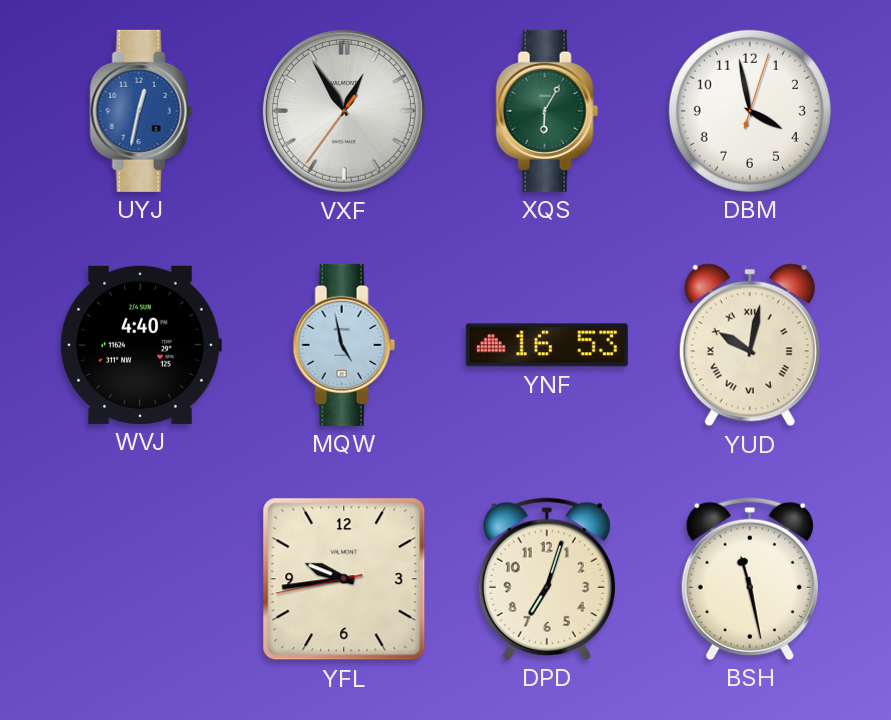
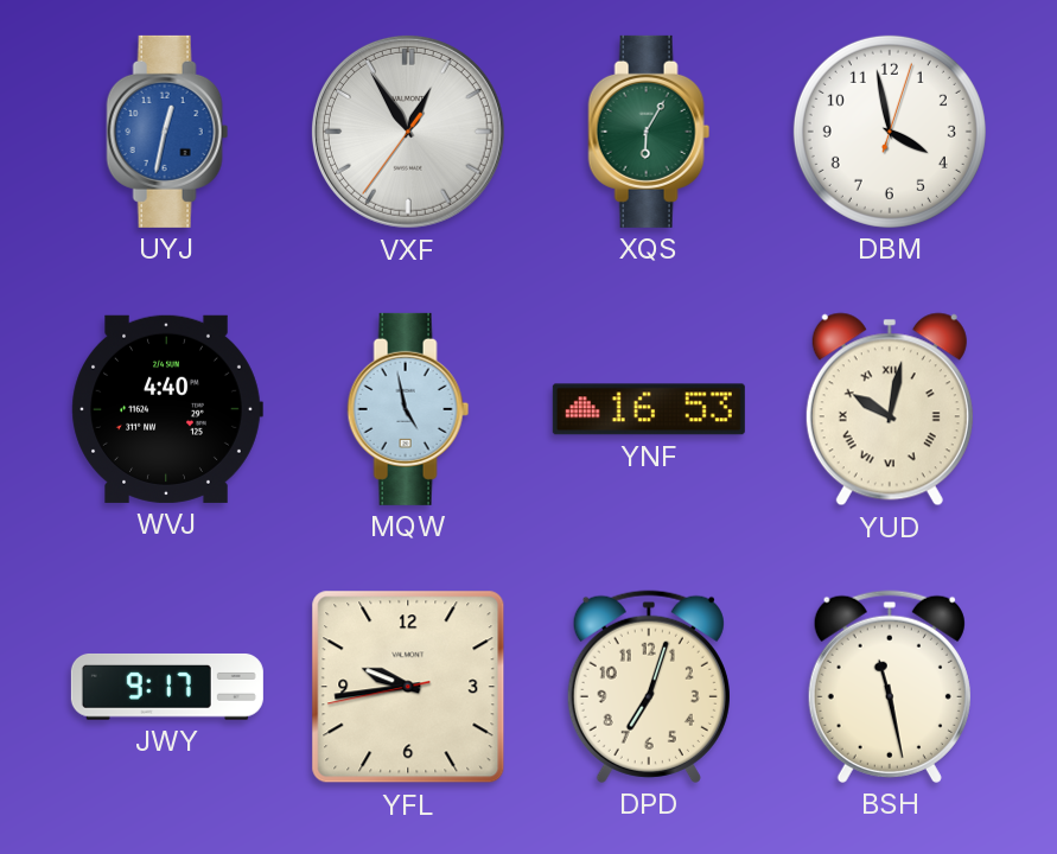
JWY: none -> 9:17
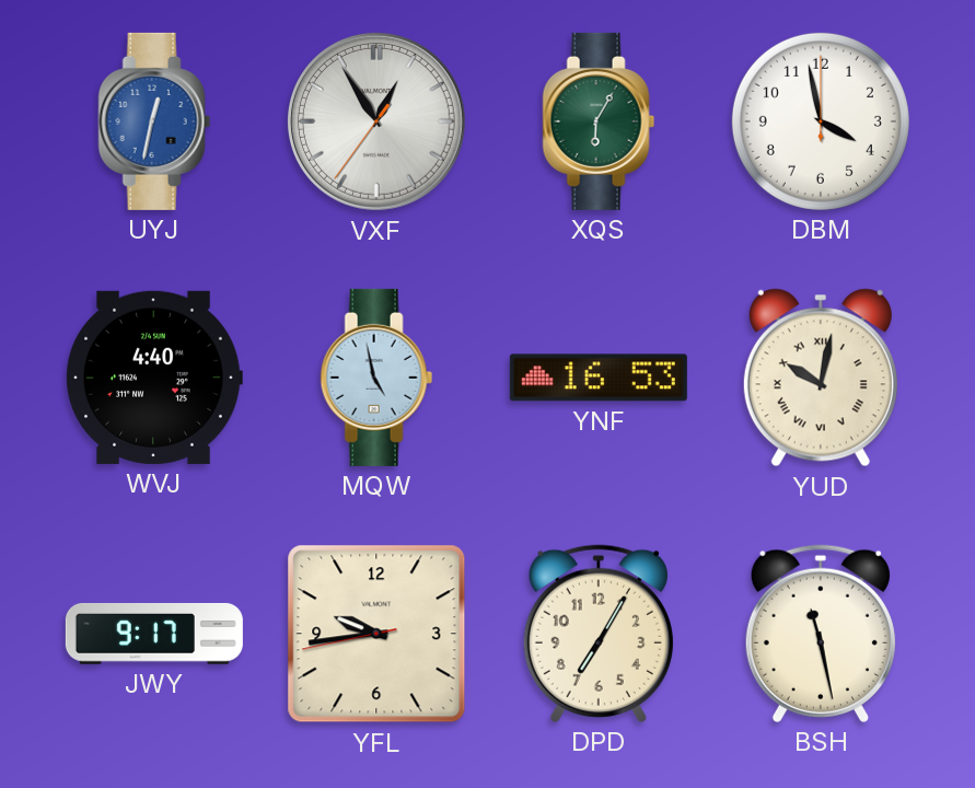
DBM: 3:58:03 -> 3:58:00
DPD: 7:03 -> 7:05
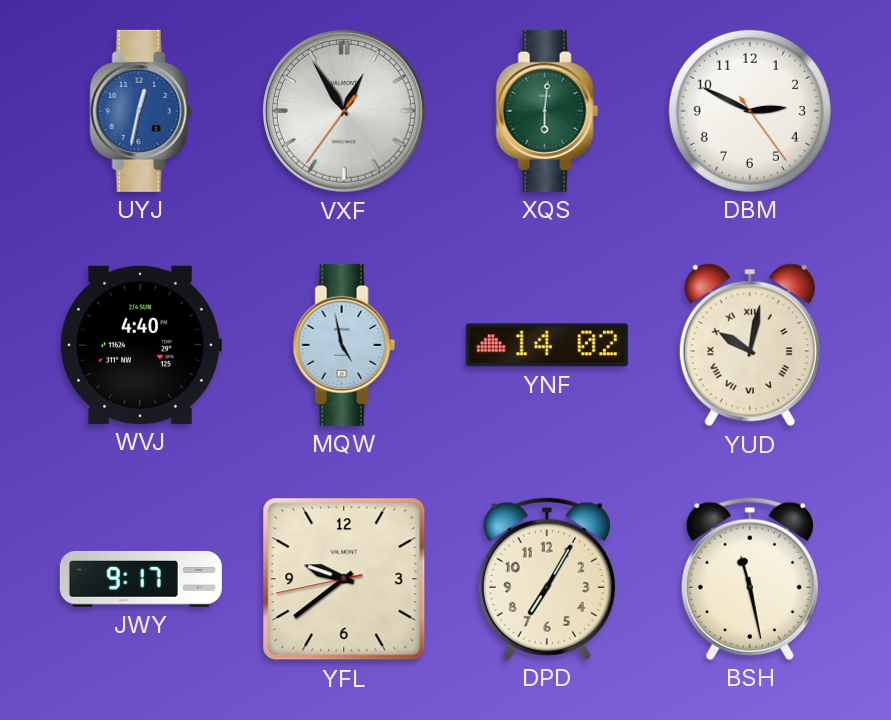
XQS: 6:05 -> 6:01
DBM: 3:58 -> 2:49
YNF: 16:53 -> 14:02
YFL: 9:43 -> 9:38
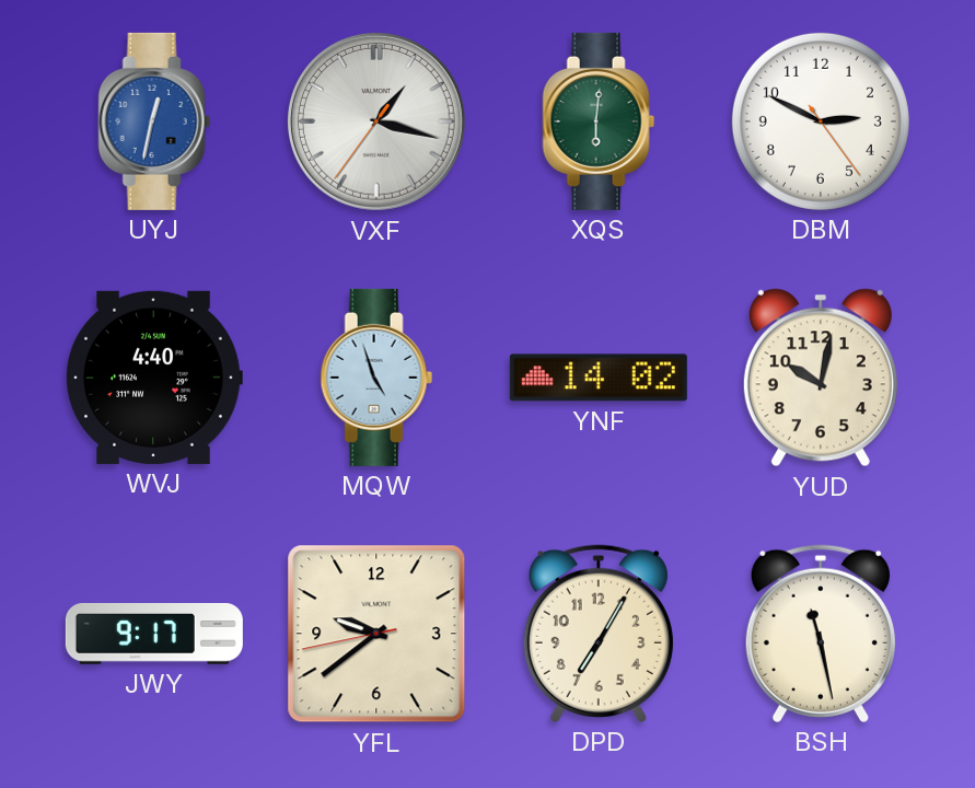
VXF: 12:54 -> 1:17
MQW: 4:58 -> 4:57
YUD numerals: Roman -> Arabic
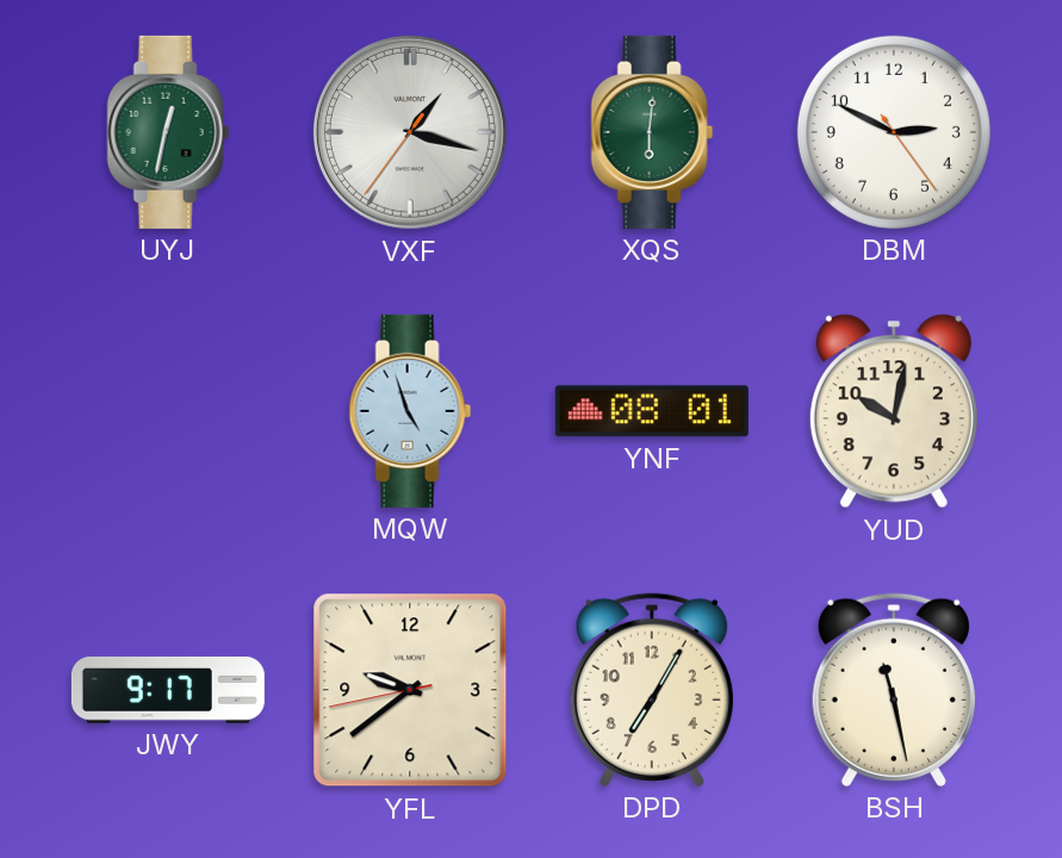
UYJ dial: blue -> green
WVJ: 4:40 -> none
YNF: 14:02 -> 08:01
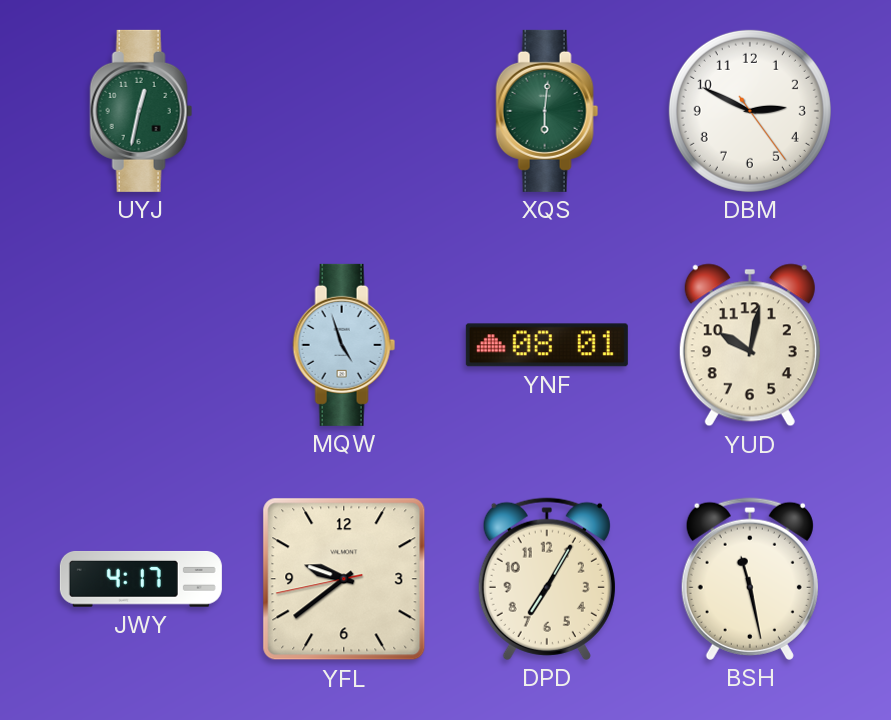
VXF: 1:17 -> none
JWY: 9:17 -> 4:17
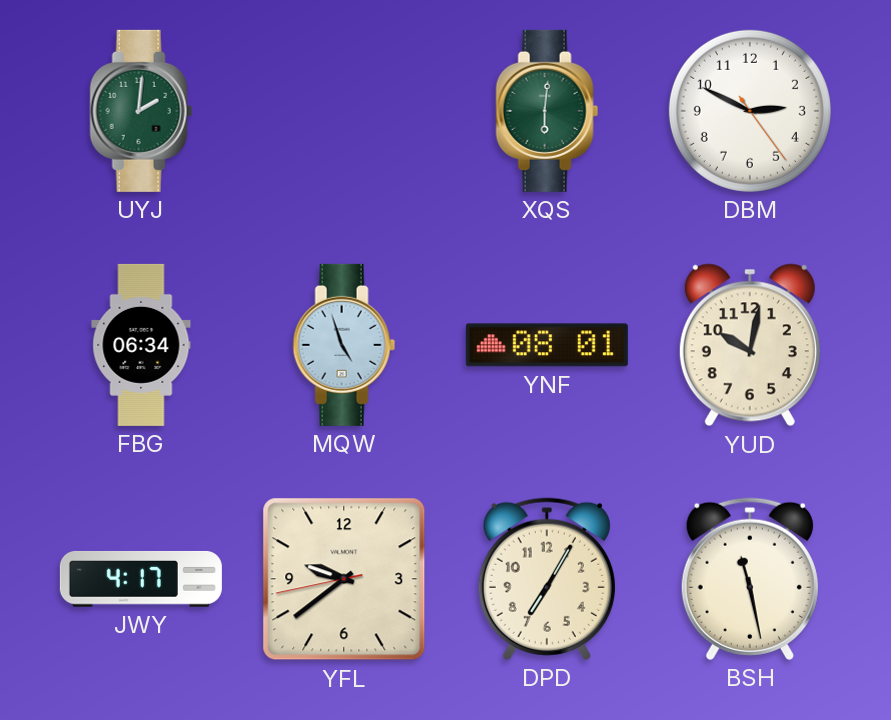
UYJ: 12:32 -> 2:01
FBG: none -> 06:34
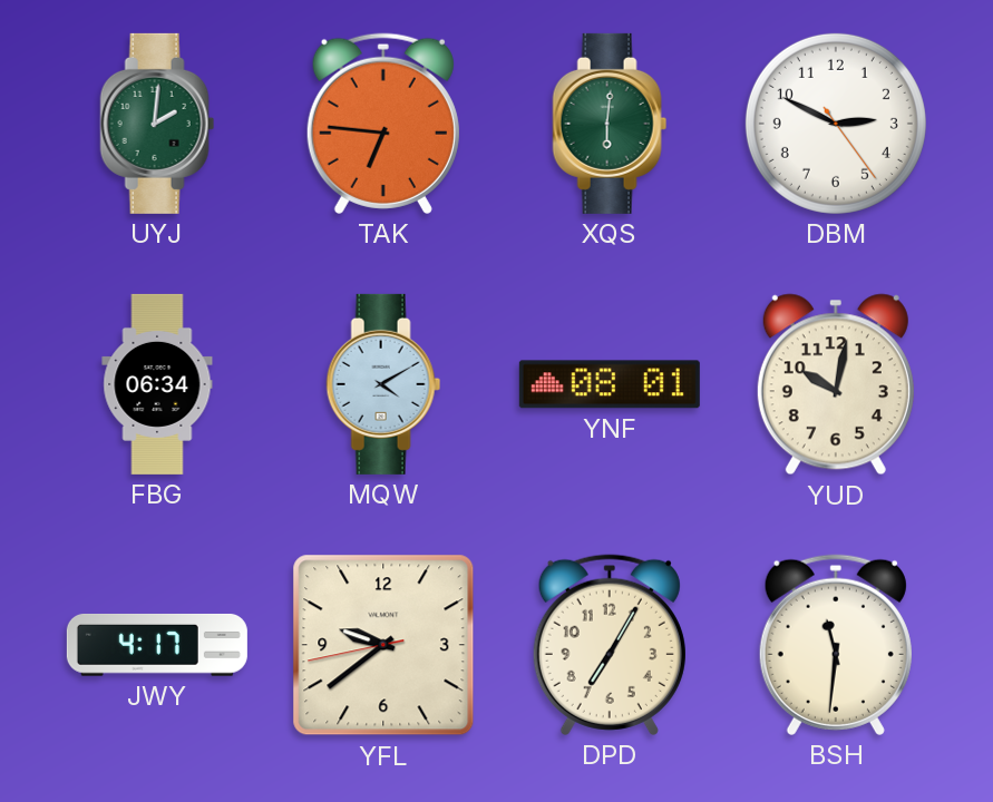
TAK: none -> 6:46
MQW: 4:57 -> 4:10
BSH: 11:28 -> 11:31
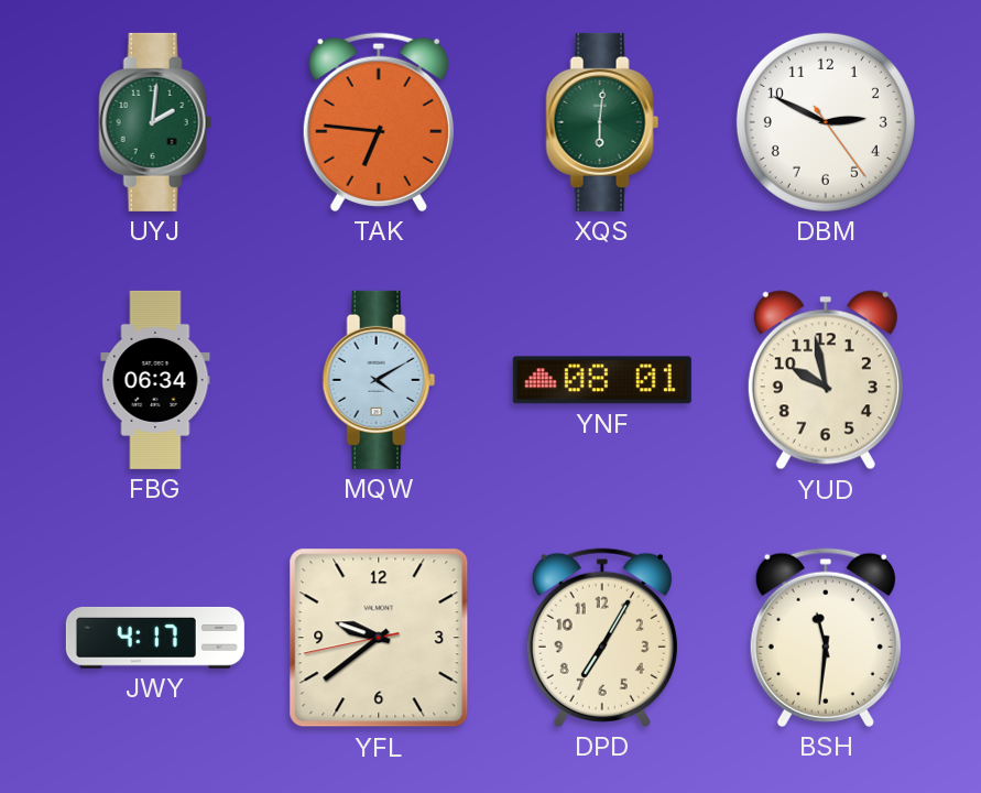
YUD: 10:02 -> 9:58
